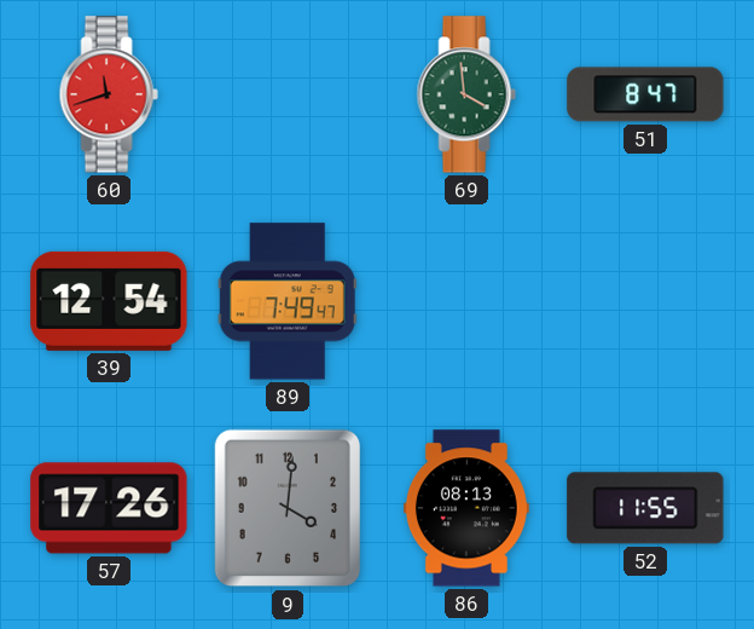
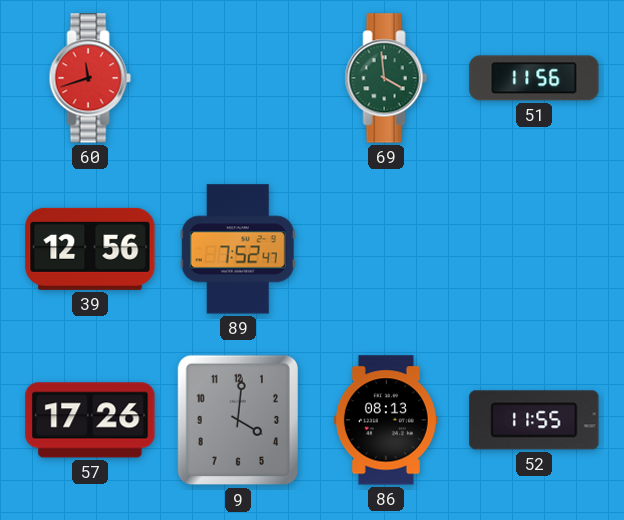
51: 8:47 -> 11:56
39: 12:54 -> 12:56
89: 7:49 -> 7:52
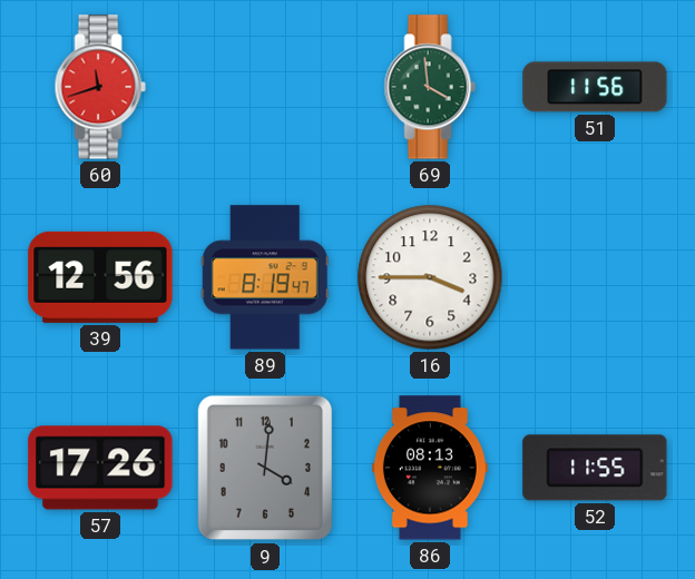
89: 7:52 -> 8:19
16: none -> 3:45
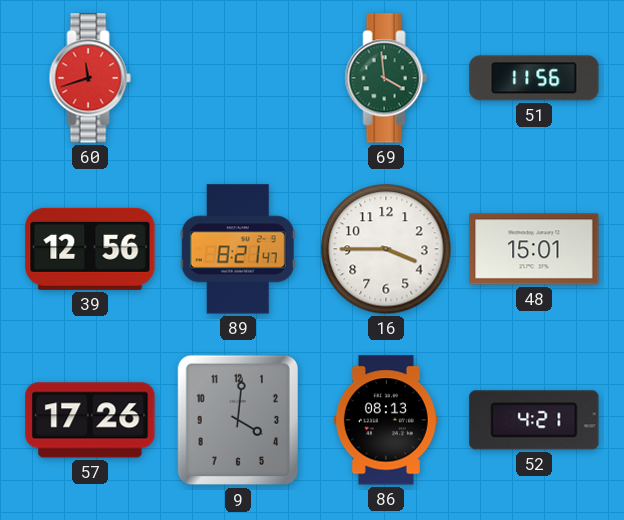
89: 8:19 -> 8:21
48: none -> 15:01
52: 11:55 -> 4:21
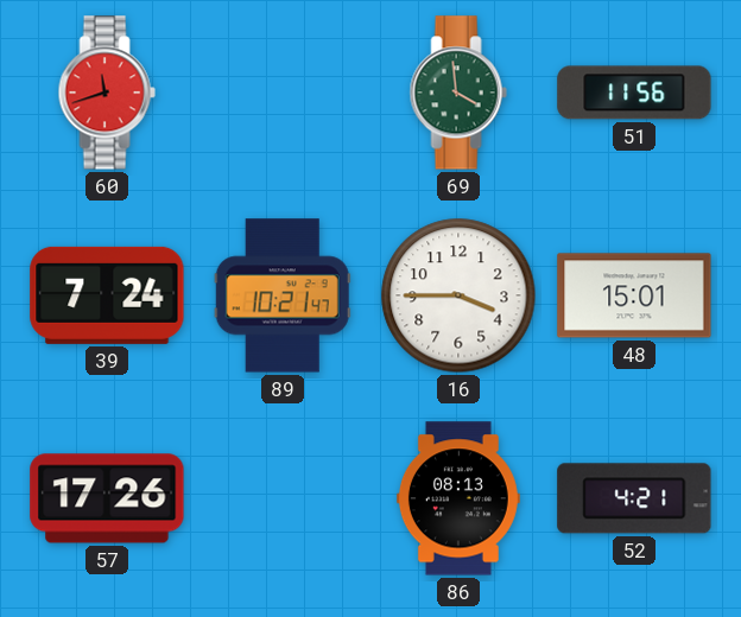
39: 12:56 -> 7:24
89: 8:21 -> 10:21
9: 4:01 -> none
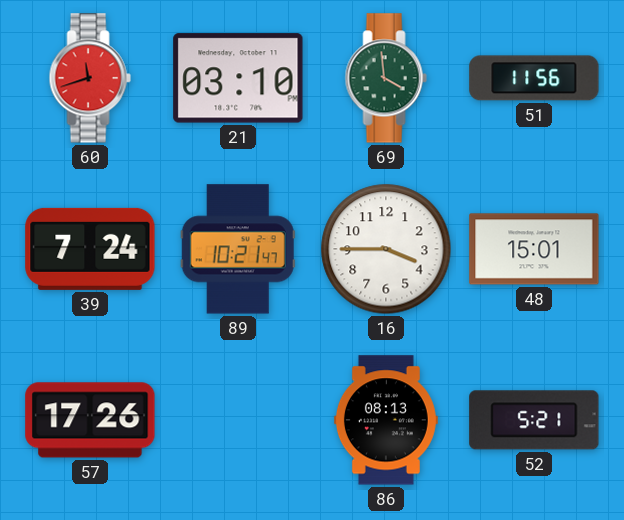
21: none -> 03:10
52: 4:21 -> 5:21
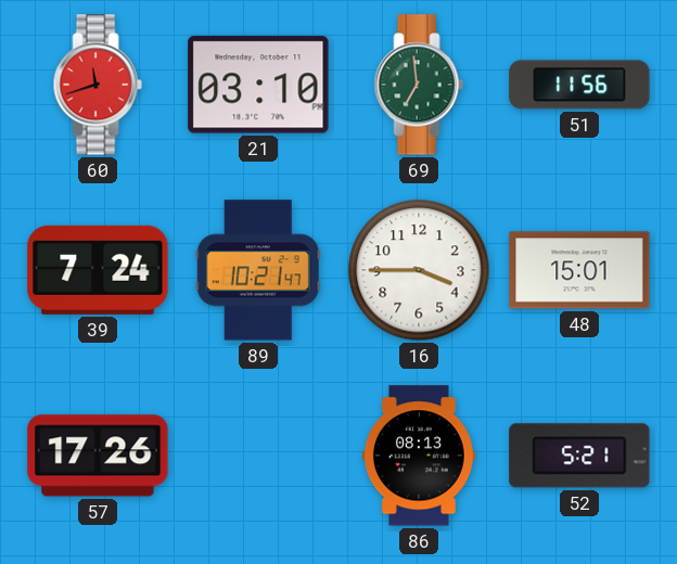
69: 3:59 -> 6:59
